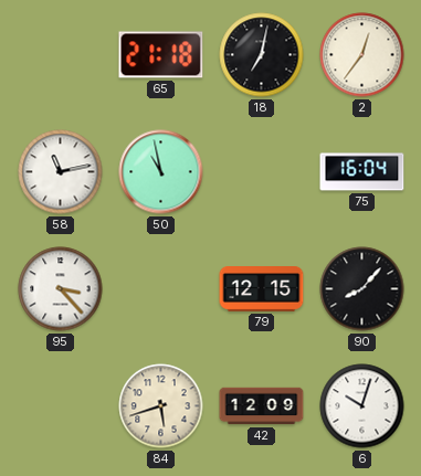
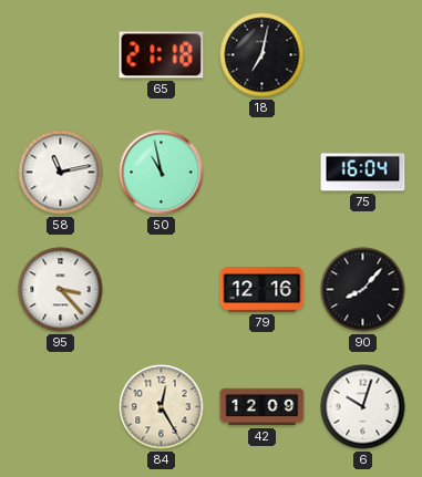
2: 12:36 -> none
79: 12:15 -> 12:16
84: 5:42 -> 12:25
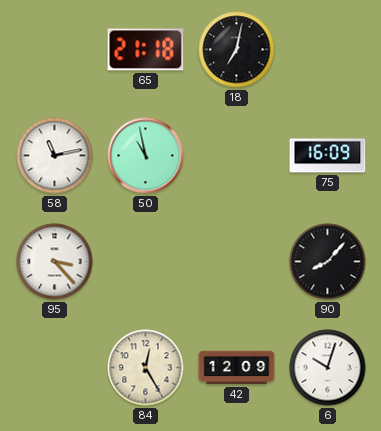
75: 16:04 -> 16:09
79: 12:16 -> none
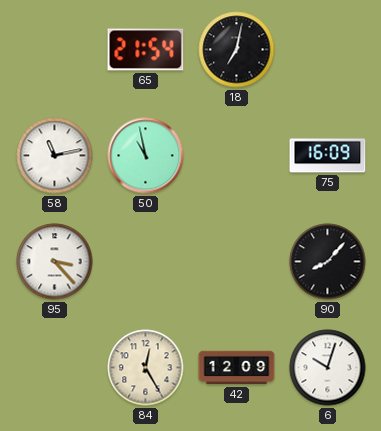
65: 21:18 -> 21:54
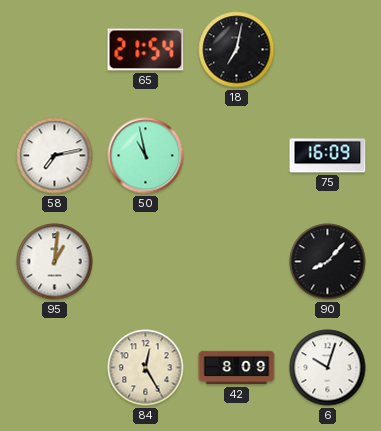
58: 11:13 -> 7:13
95: 3:23 -> 1:01
42: 12:09 -> 8:09
